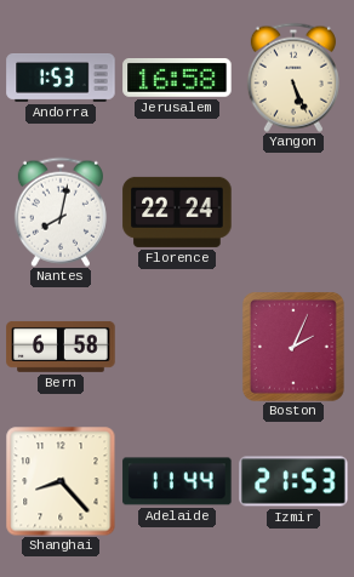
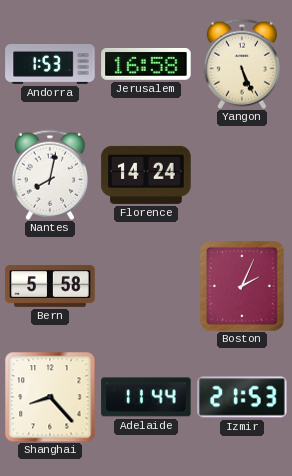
Florence: 22:24 -> 14:24
Bern: 6:58 -> 5:58
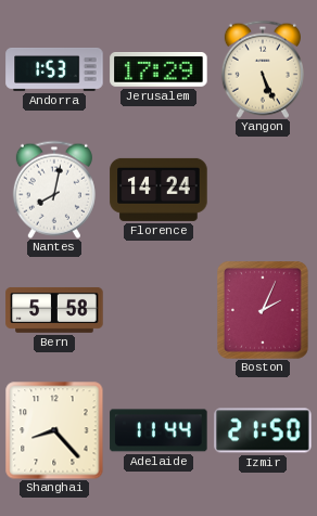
Jerusalem: 16:58 -> 17:29
Izmir: 21:53 -> 21:50
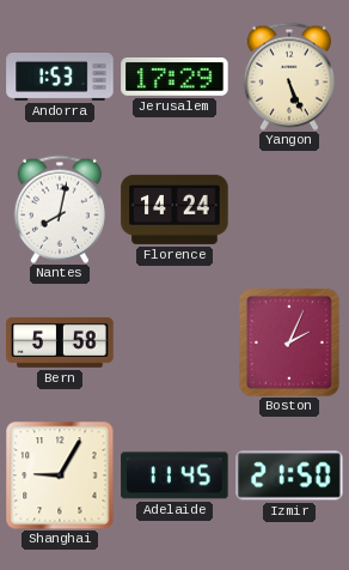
Shanghai: 8:23 -> 9:05
Adelaide: 11:44 -> 11:45
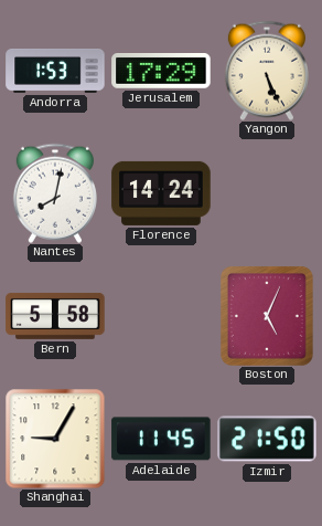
Boston: 2:04 -> 5:04
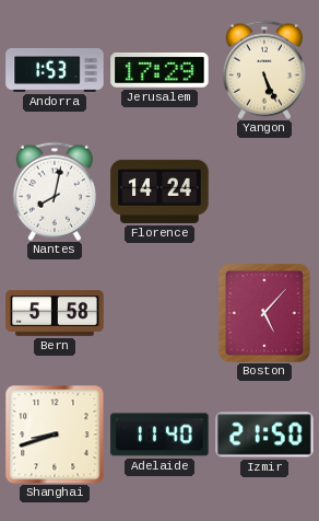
Boston: 5:04 -> 5:07
Shanghai: 9:05 -> 8:42
Adelaide: 11:45 -> 11:40
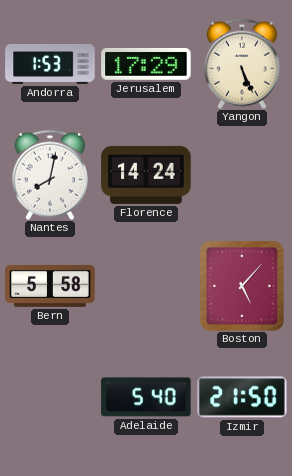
Shanghai: 8:42 -> none
Adelaide: 11:40 -> 5:40
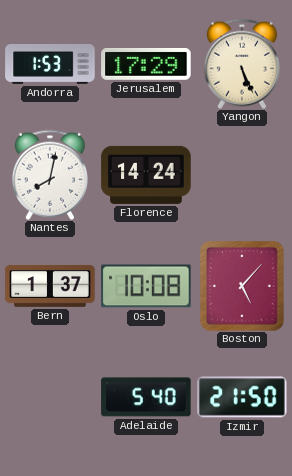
Bern: 5:58 -> 1:37
Oslo: none -> 10:08
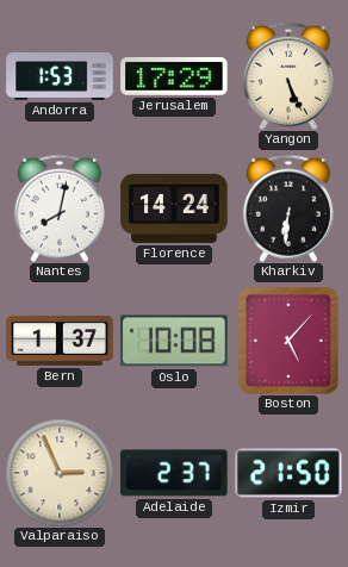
Kharkiv: none -> 6:31
Valparaiso: none -> 2:56
Adelaide: 5:40 -> 2:37
